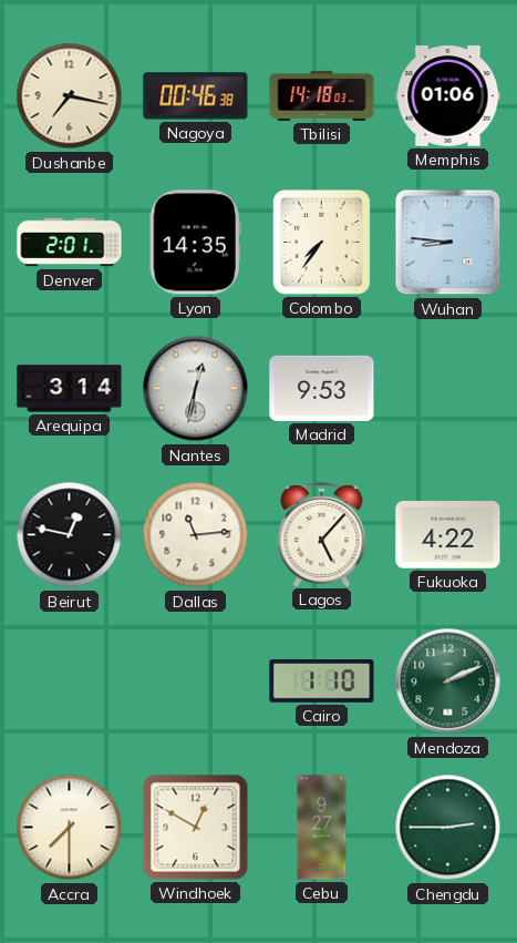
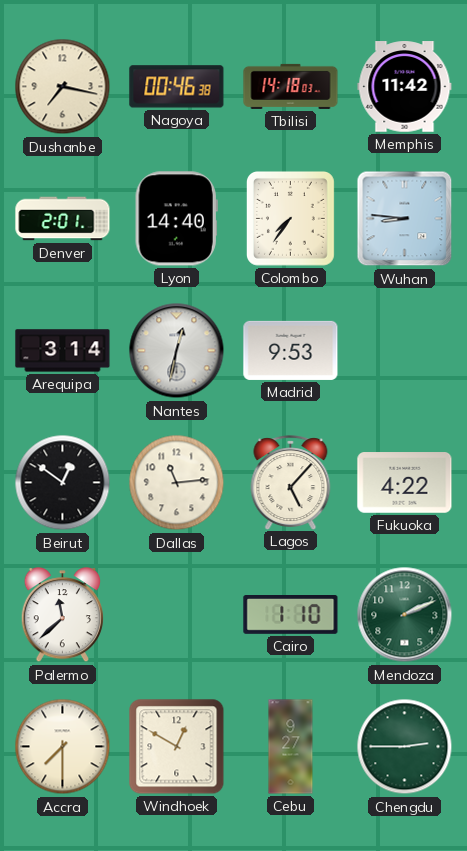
Memphis: 01:06 -> 11:42
Lyon: 14:35 -> 14:40
Beirut: 12:47 -> 12:51
Palermo: none -> 11:38
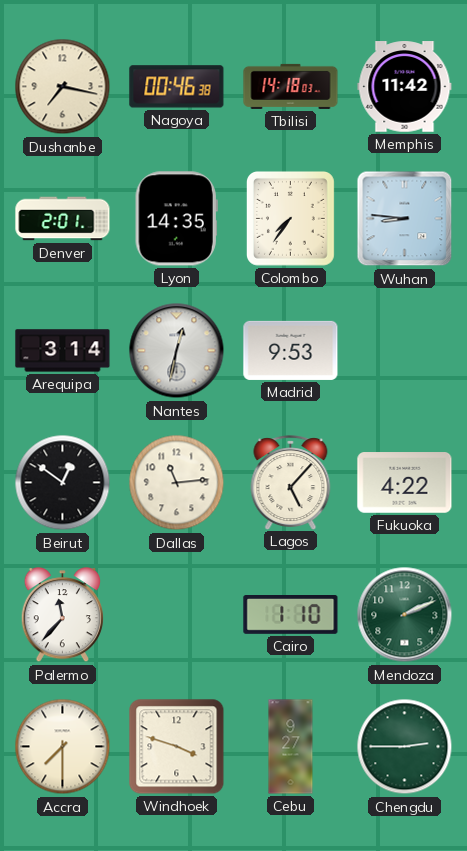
Lyon: 14:40 -> 14:35
Palermo: 11:38 -> 11:37
Windhoek: 12:50 -> 3:48
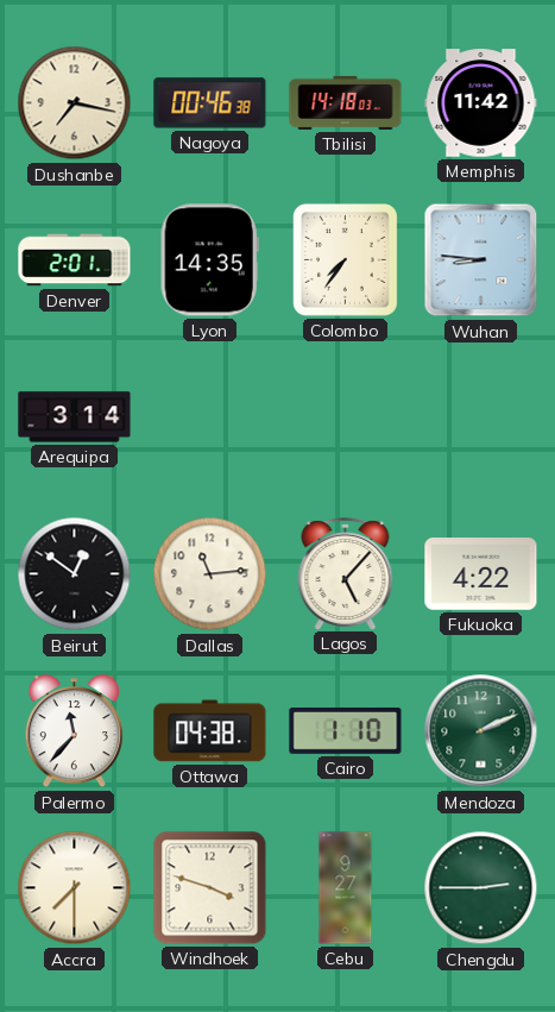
Nantes: 12:32 -> none
Madrid: 9:53 -> none
Ottawa: none -> 04:38
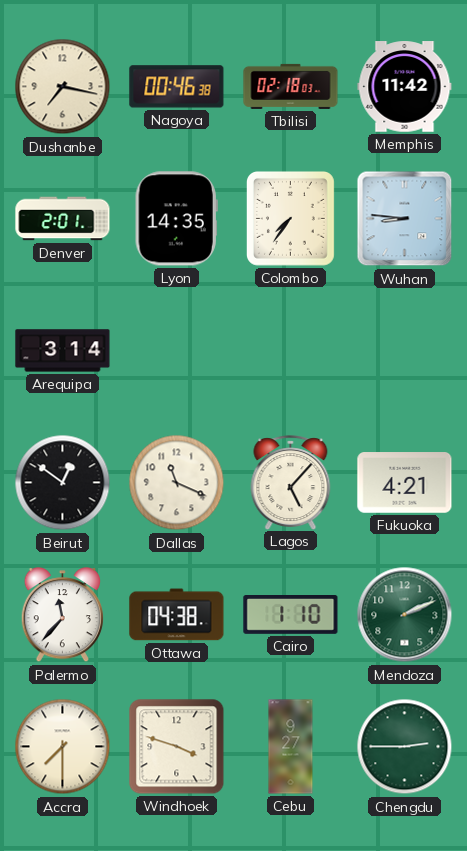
Tbilisi: 14:18 -> 02:18
Dallas: 11:14 -> 11:19
Fukuoka: 4:22 -> 4:21
